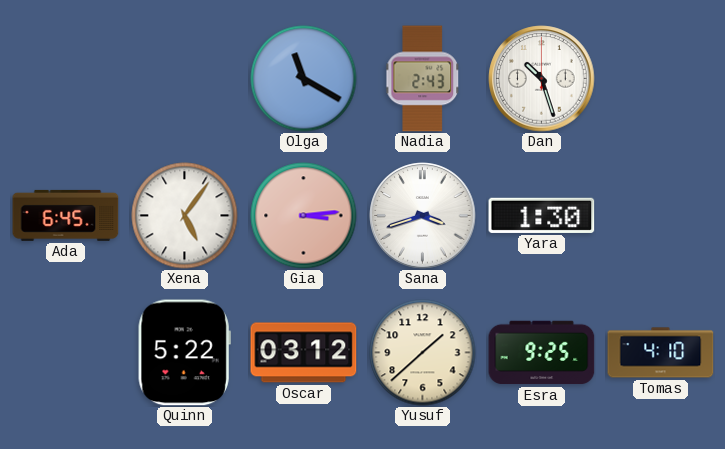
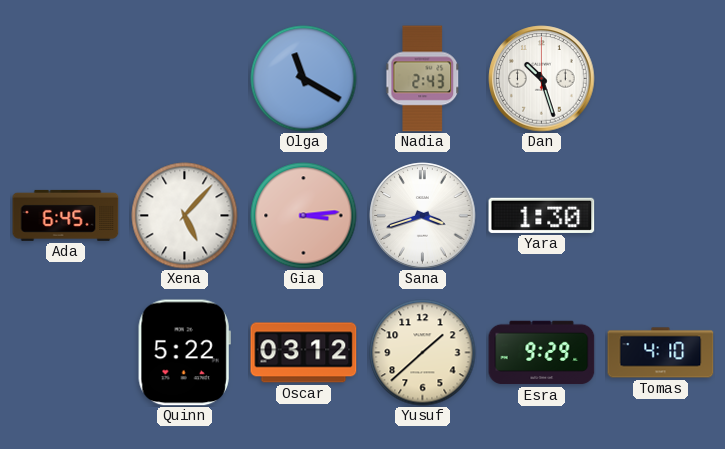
Xena: 5:06 -> 5:07
Esra: 9:25 -> 9:29
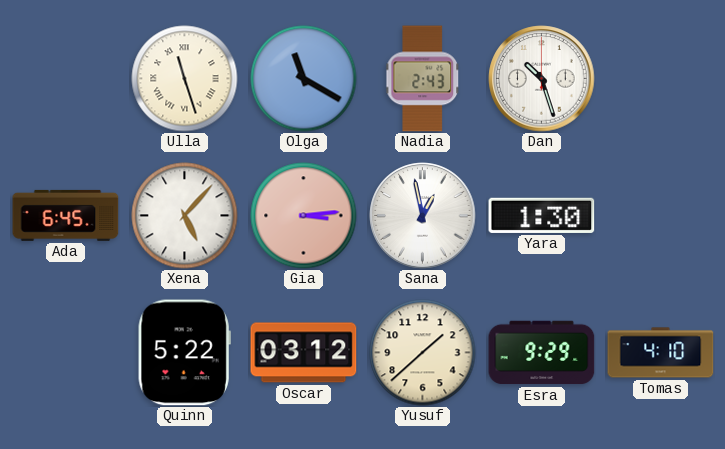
Ulla: none -> 11:27
Sana: 3:42 -> 12:58
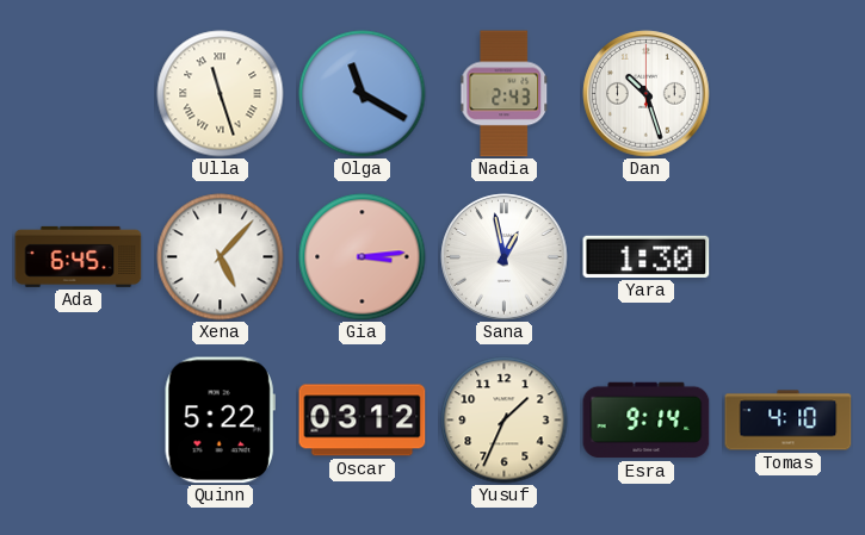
Yusuf: 1:38 -> 1:34
Esra: 9:29 -> 9:14
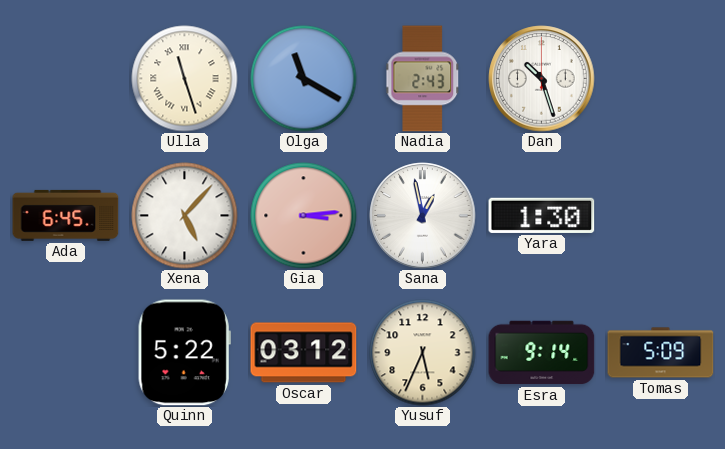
Yusuf: 1:34 -> 5:34
Tomas: 4:10 -> 5:09
